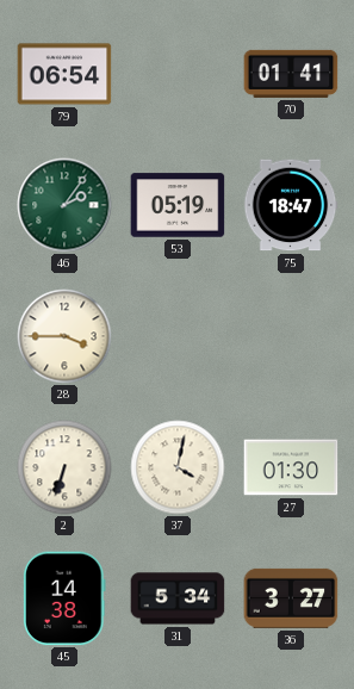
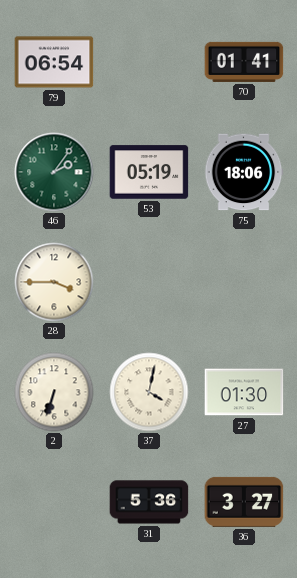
75: 18:47 -> 18:06
45: 14:38 -> none
31: 5:34 -> 5:36
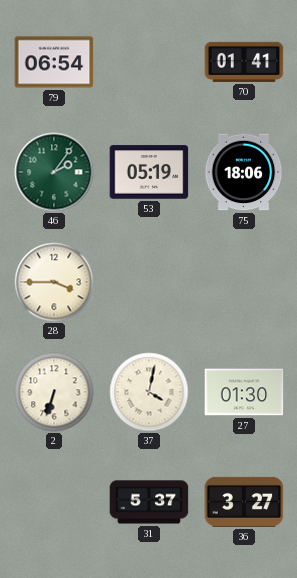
31: 5:36 -> 5:37
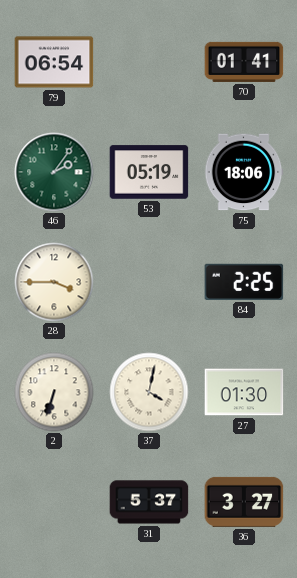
84: none -> 2:25
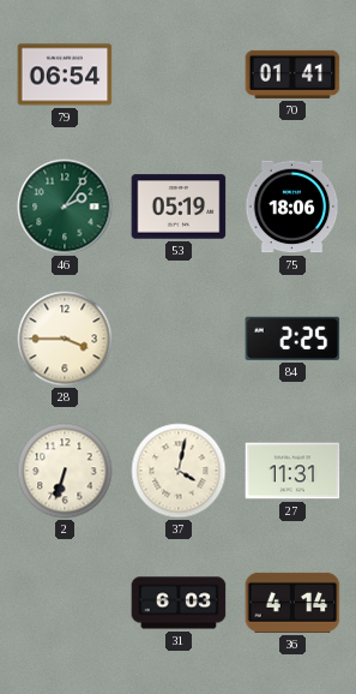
27: 01:30 -> 11:31
31: 5:37 -> 6:03
36: 3:27 -> 4:14
